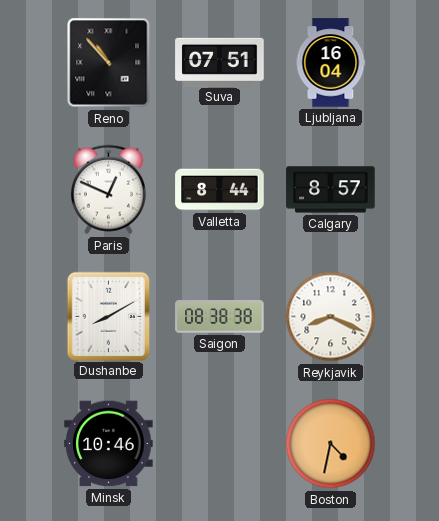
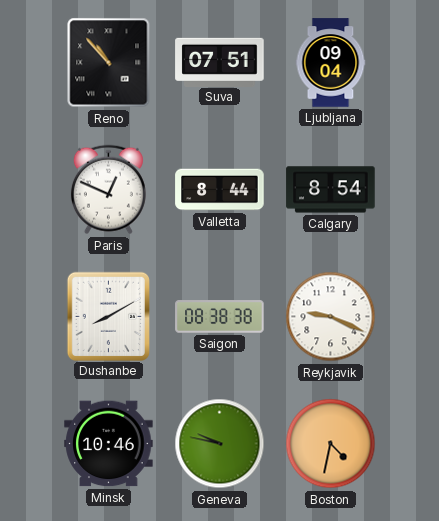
Ljubljana: 16:04 -> 09:04
Calgary: 8:57 -> 8:54
Reykjavik: 8:19 -> 9:19
Geneva: none -> 9:47
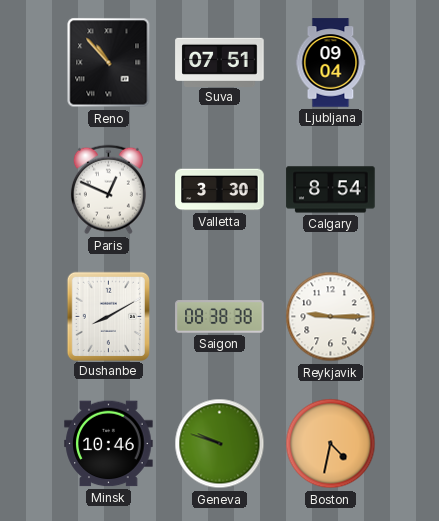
Valletta: 8:44 -> 3:30
Reykjavik: 9:19 -> 9:15
Geneva: 9:47 -> 9:48
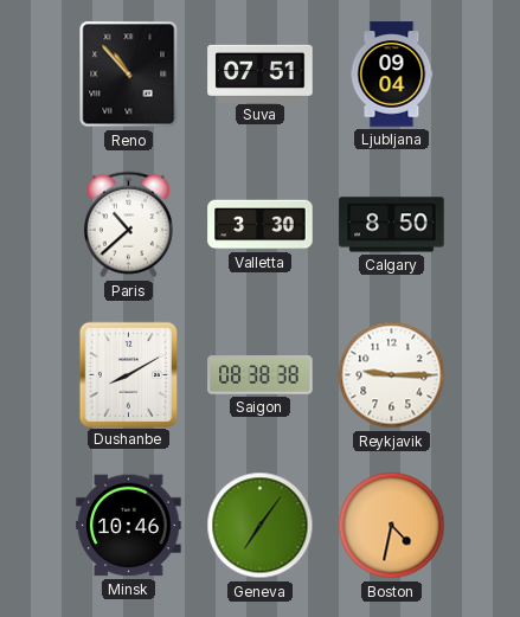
Paris: 12:49 -> 10:38
Calgary: 8:54 -> 8:50
Geneva: 9:48 -> 7:06
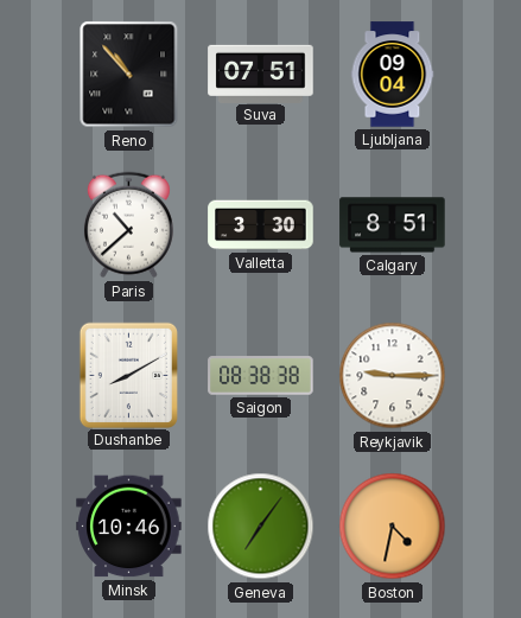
Calgary: 8:50 -> 8:51
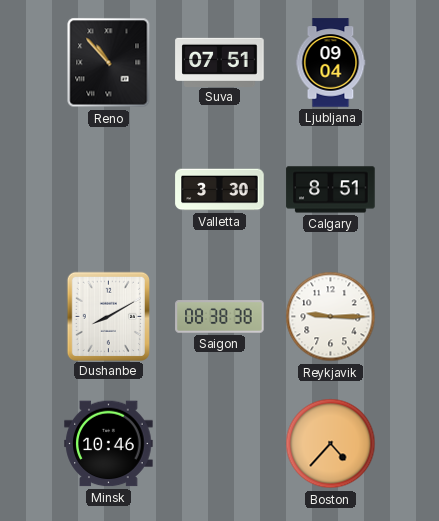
Paris: 10:38 -> none
Geneva: 7:06 -> none
Boston: 4:32 -> 4:37
